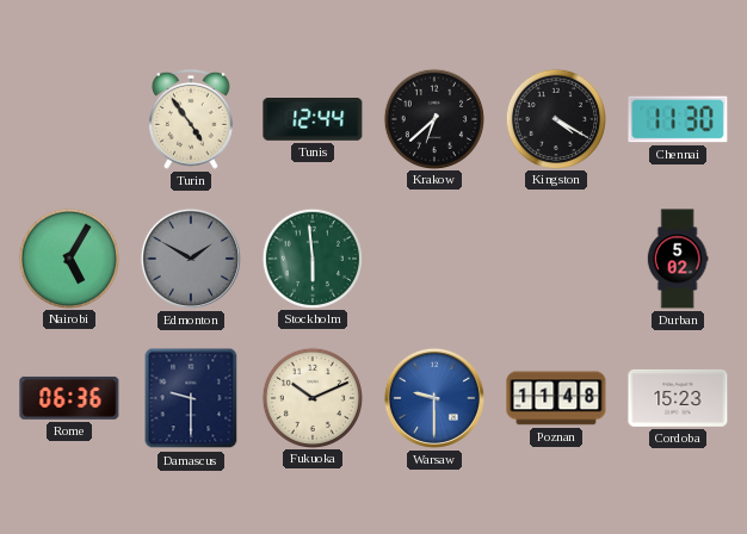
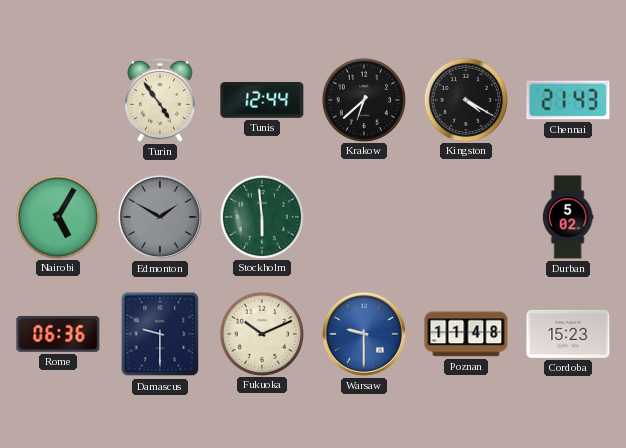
Chennai: 11:30 -> 21:43
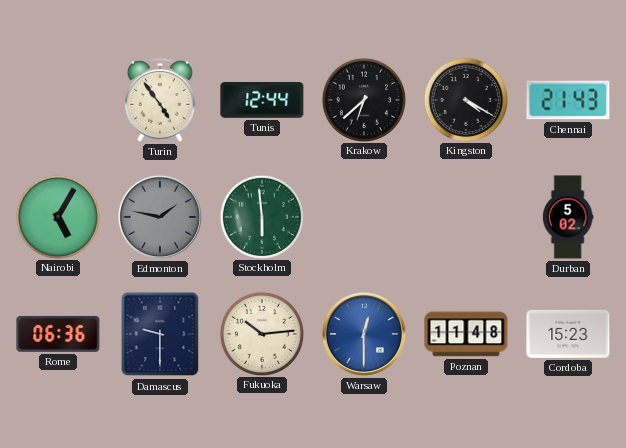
Edmonton: 1:50 -> 1:47
Fukuoka: 10:11 -> 10:14
Warsaw: 9:30 -> 12:30
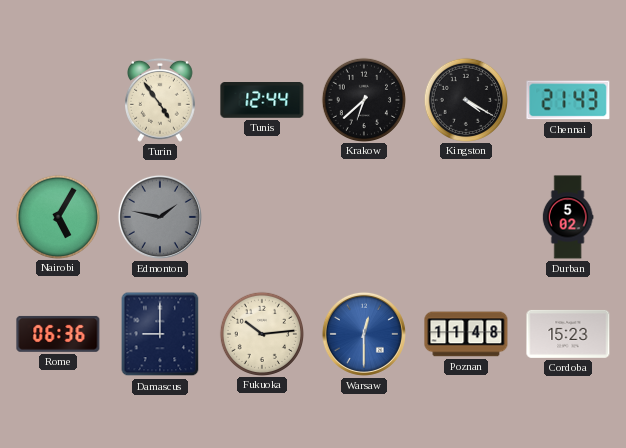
Stockholm: 5:59 -> none
Damascus: 9:30 -> 9:00
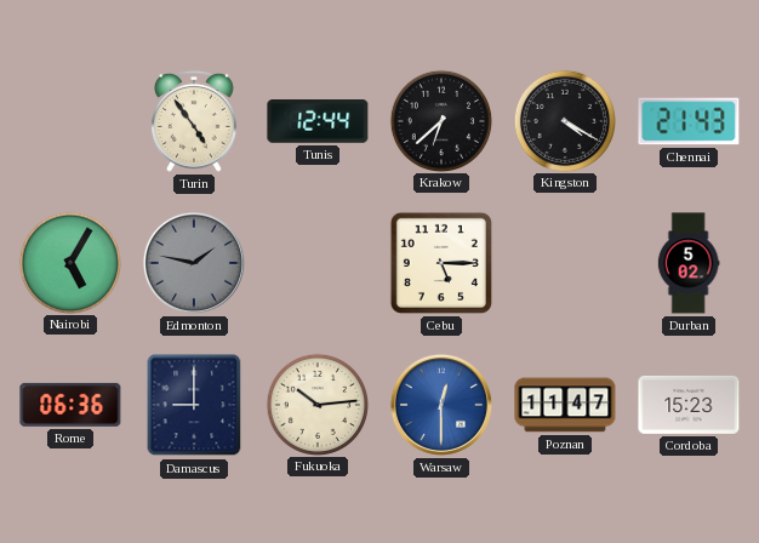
Cebu: none -> 5:15
Poznan: 11:48 -> 11:47
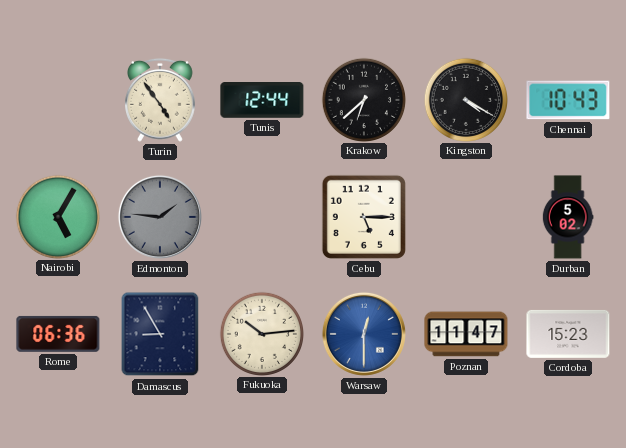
Chennai: 21:43 -> 10:43
Edmonton: 1:47 -> 1:46
Damascus: 9:00 -> 8:55
